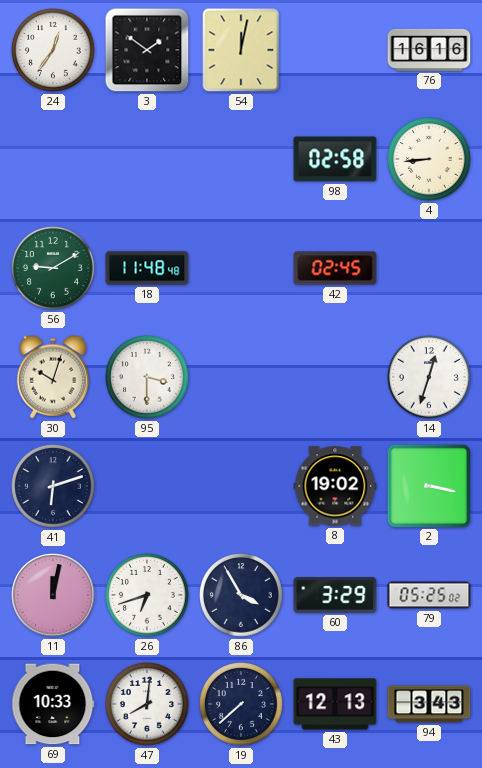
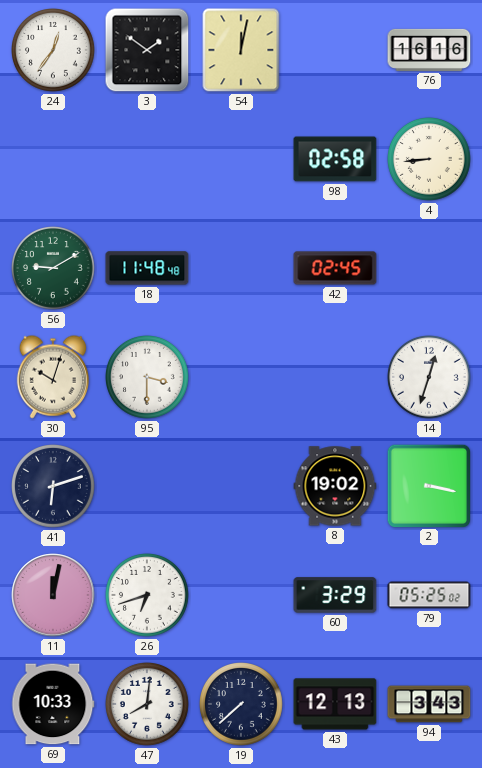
86: 3:55 -> none
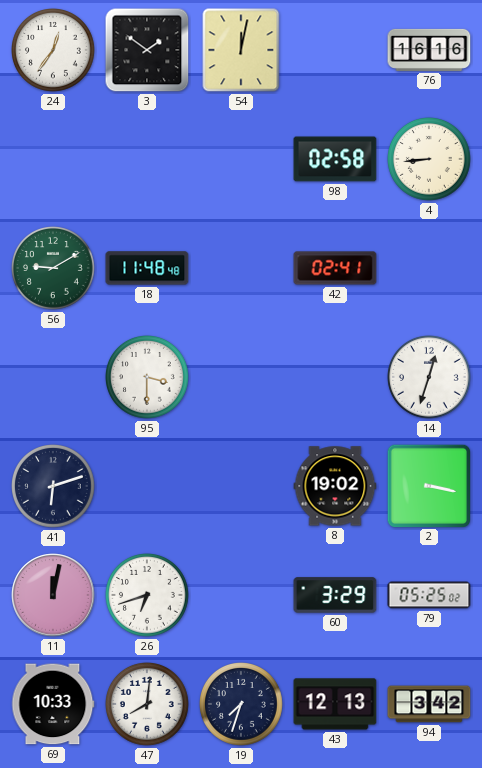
42: 02:45 -> 02:41
30: 10:03 -> none
19: 7:38 -> 7:33
94: 3:43 -> 3:42
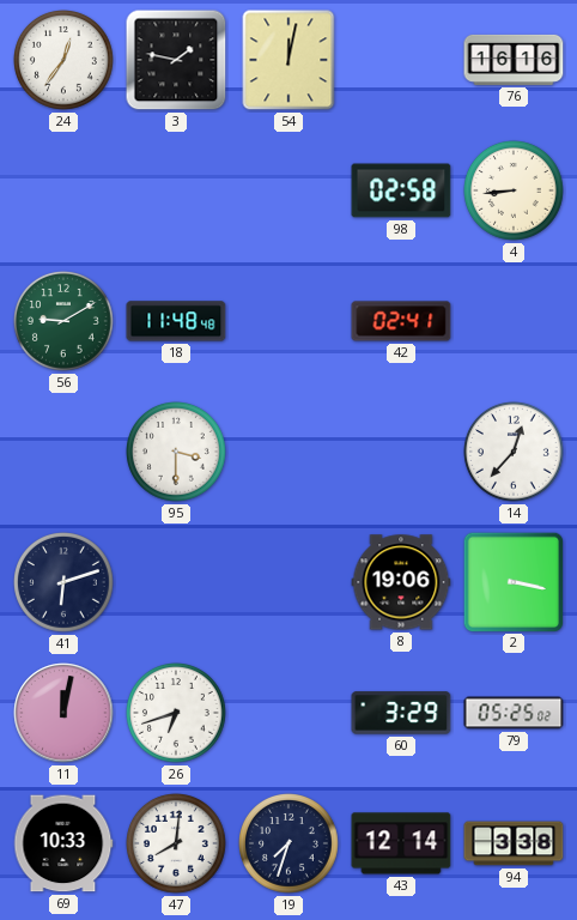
3: 1:51 -> 1:47
14: 12:33 -> 12:37
8: 19:02 -> 19:06
43: 12:13 -> 12:14
94: 3:42 -> 3:38
